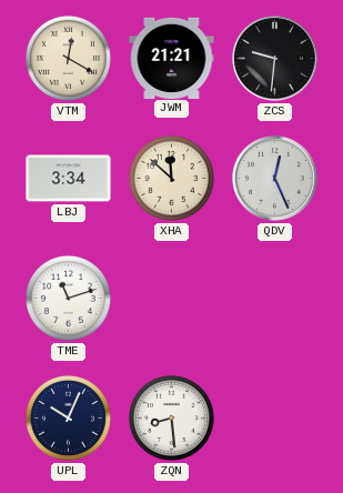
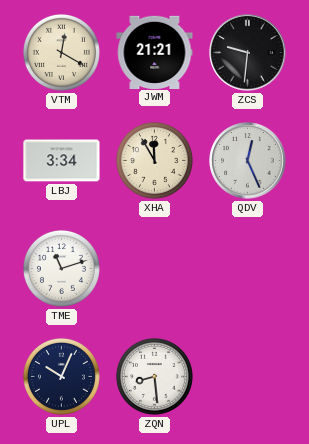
XHA: 11:52 -> 11:55
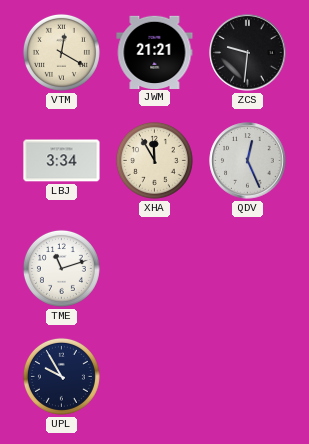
UPL: 10:04 -> 9:55
ZQN: 8:29 -> none
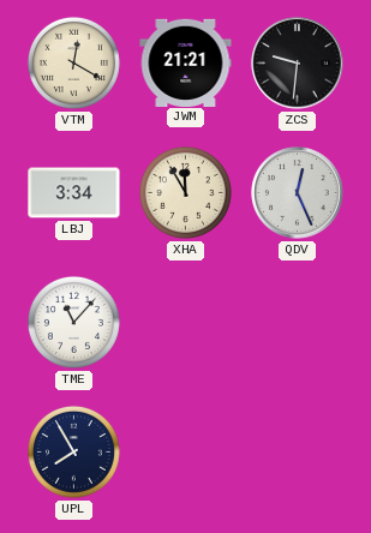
TME: 11:12 -> 11:07
UPL: 9:55 -> 7:55
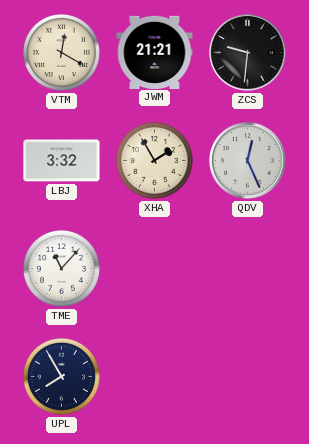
LBJ: 3:34 -> 3:32
XHA: 11:55 -> 1:55
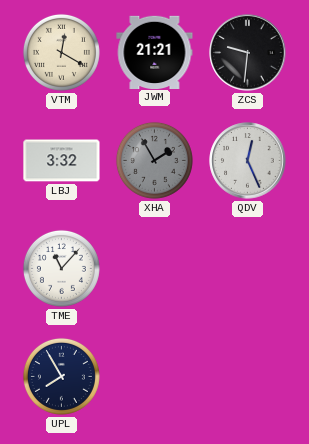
XHA dial: cream -> grey
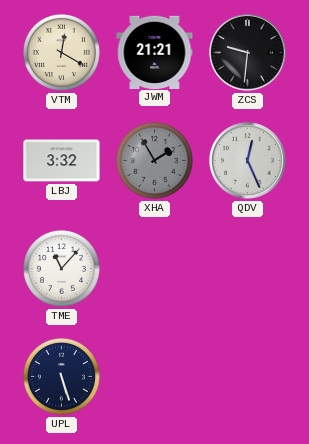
UPL: 7:55 -> 5:27
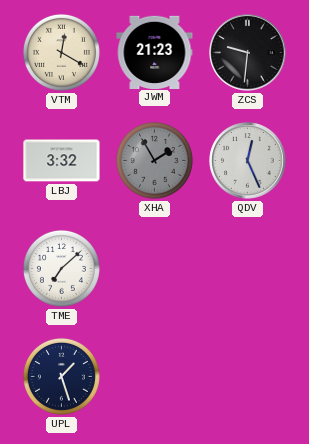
JWM: 21:21 -> 21:23
TME: 11:07 -> 7:08
UPL: 5:27 -> 1:27
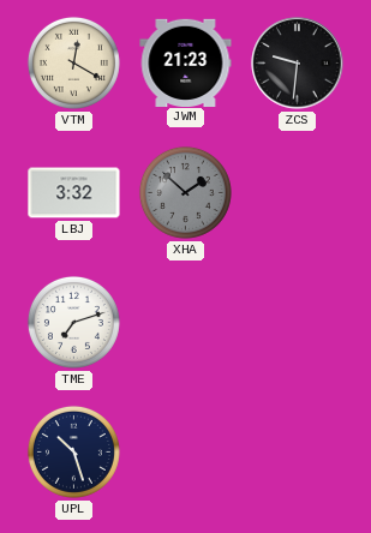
XHA: 1:55 -> 1:52
QDV: 12:26 -> none
TME: 7:08 -> 7:12
UPL: 1:27 -> 10:27
